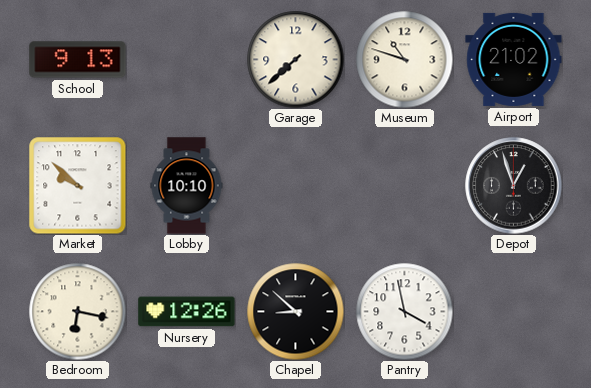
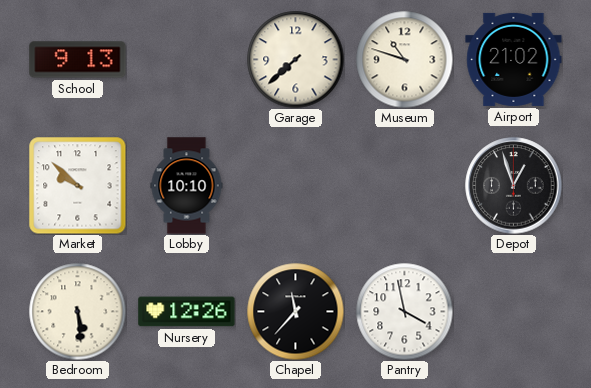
Bedroom: 6:17 -> 5:29
Chapel: 8:52 -> 11:37
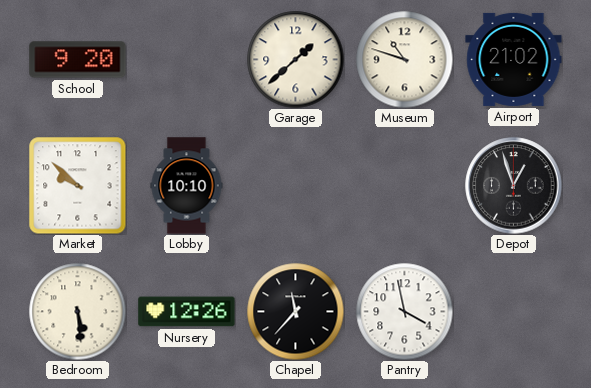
School: 9:13 -> 9:20
Garage: 7:38 -> 1:38
